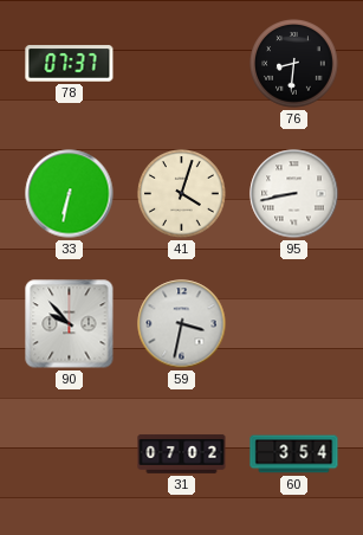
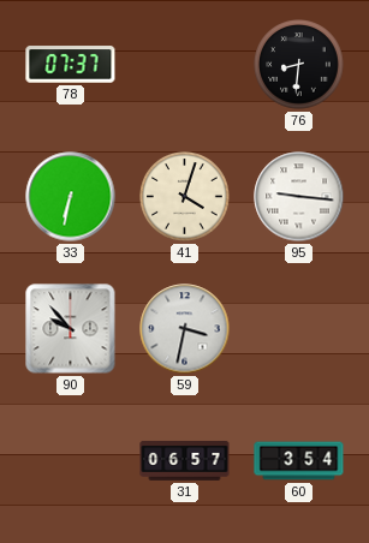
95: 8:43 -> 9:16
31: 07:02 -> 06:57
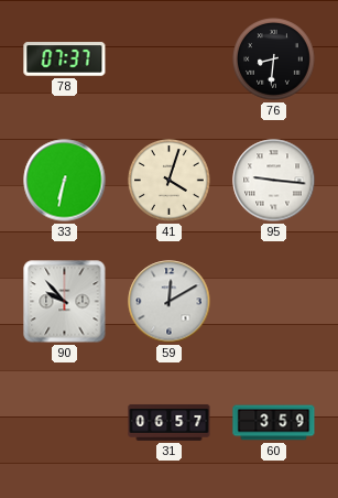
59: 3:32 -> 12:10
60: 3:54 -> 3:59
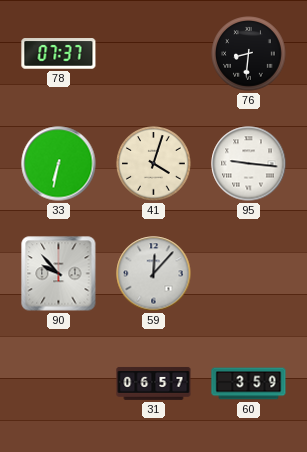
59: 12:10 -> 12:07
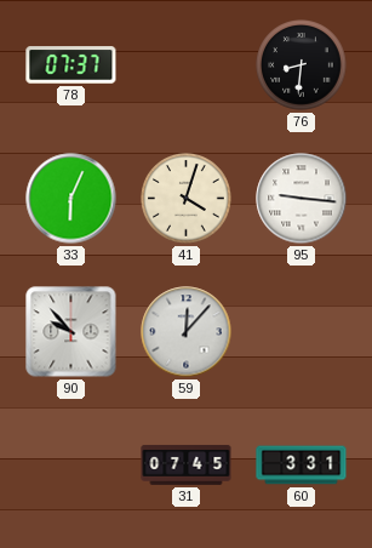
33: 6:32 -> 6:04
31: 06:57 -> 07:45
60: 3:59 -> 3:31
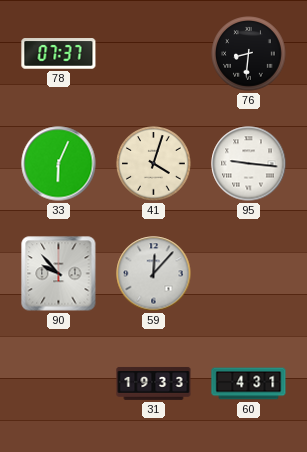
31: 07:45 -> 19:33
60: 3:31 -> 4:31
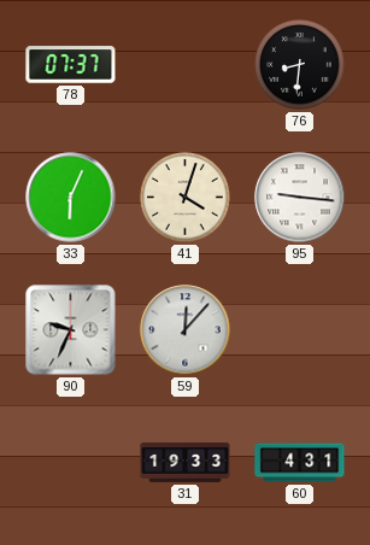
90: 9:53 -> 9:34
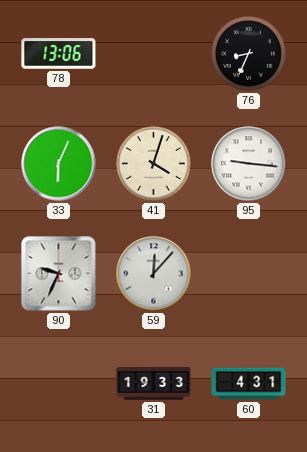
78: 07:37 -> 13:06
76: 8:31 -> 8:34
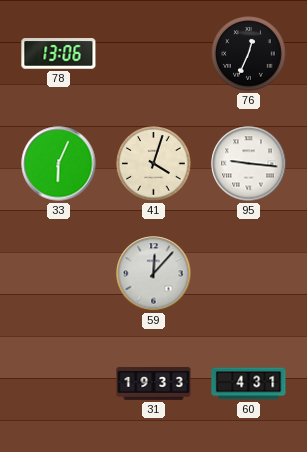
76: 8:34 -> 12:34
90: 9:34 -> none
